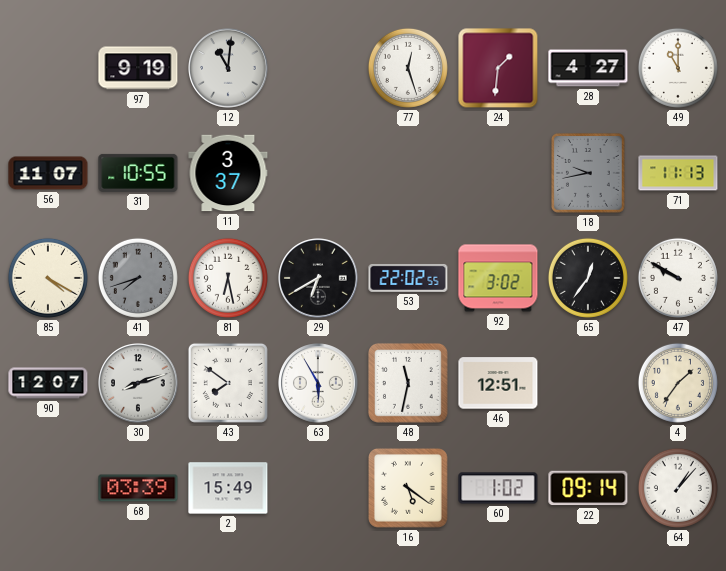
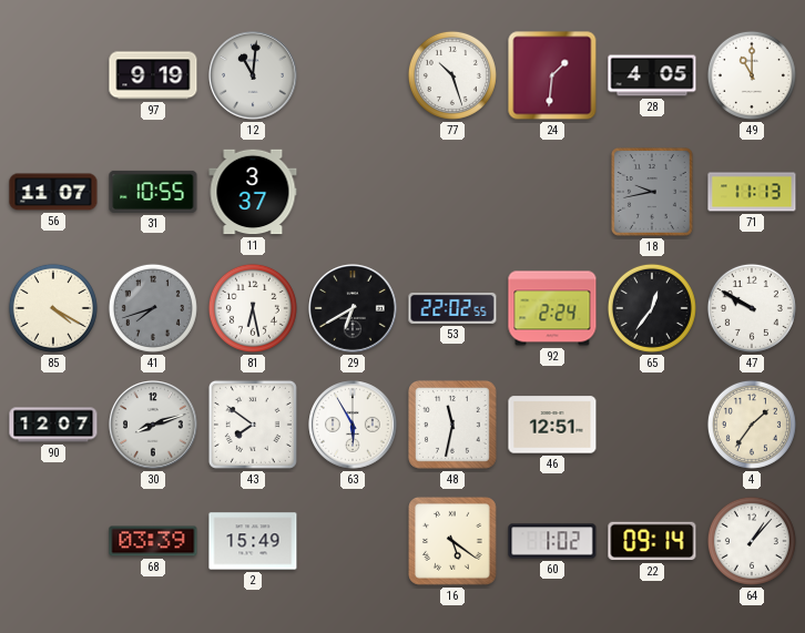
77: 12:27 -> 10:27
28: 4:27 -> 4:05
92: 3:02 -> 2:24
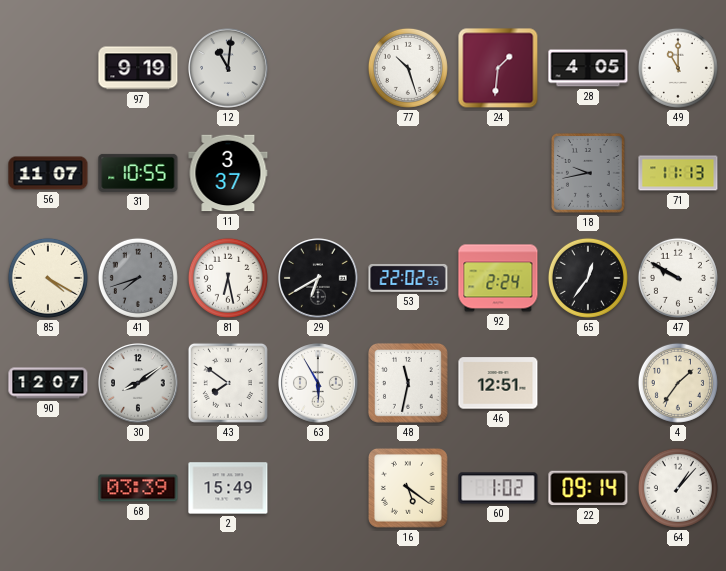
30: 8:12 -> 8:09
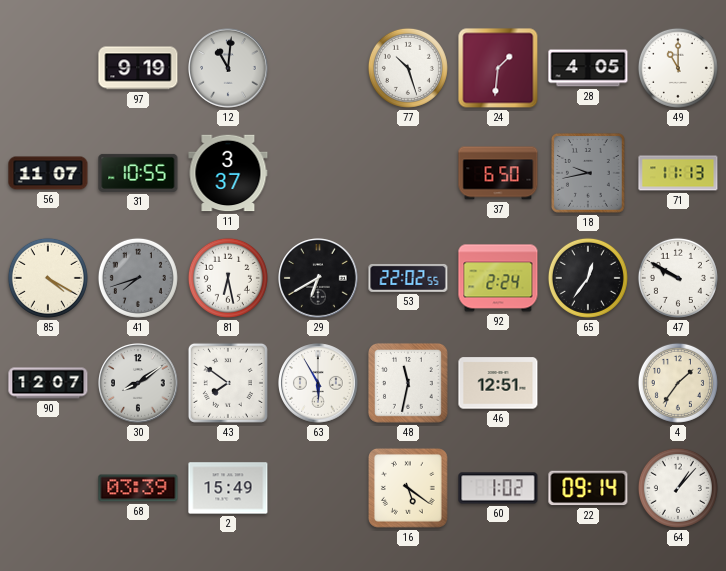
37: none -> 6:50
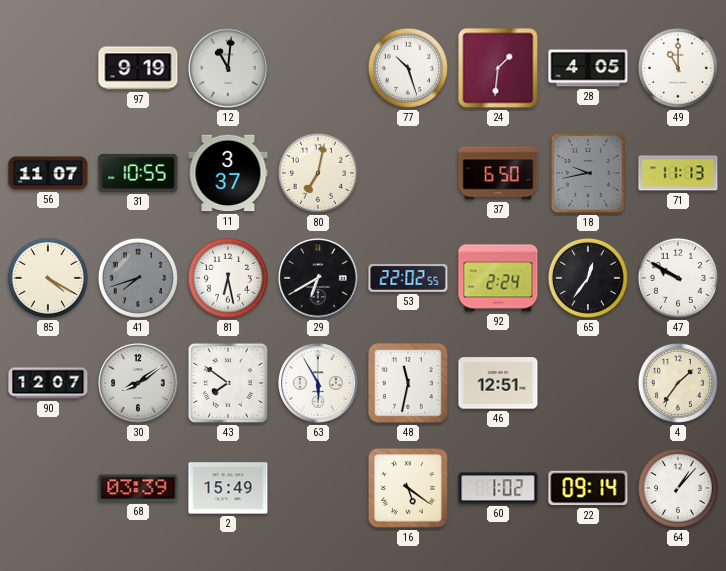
80: none -> 7:02
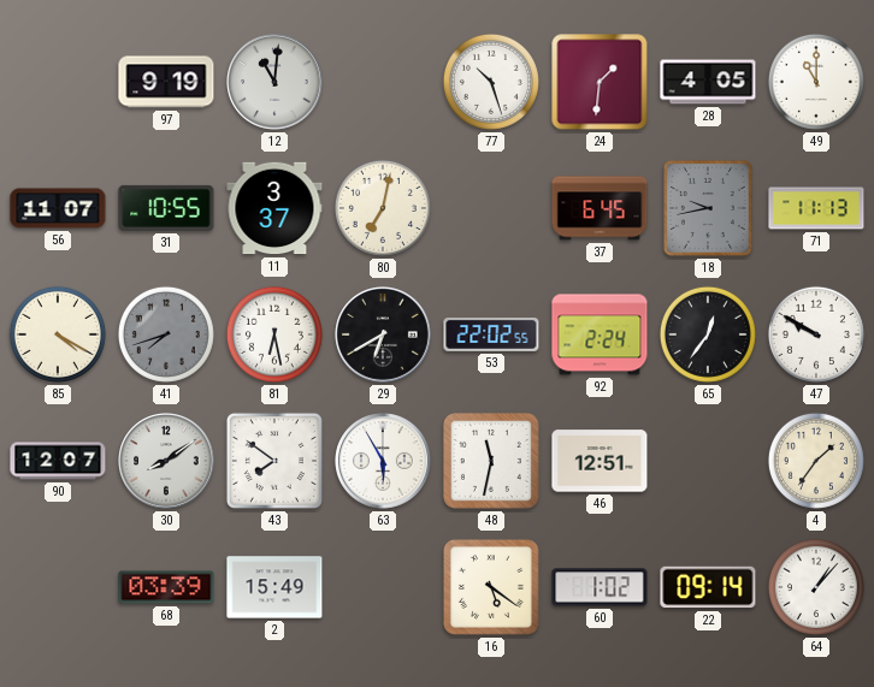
37: 6:50 -> 6:45
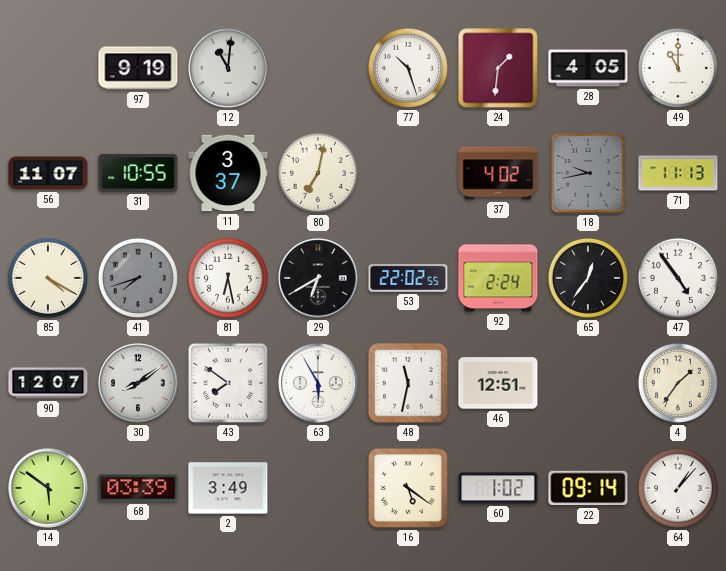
37: 6:45 -> 4:02
47: 9:50 -> 4:54
14: none -> 5:51
2: 15:49 -> 3:49
